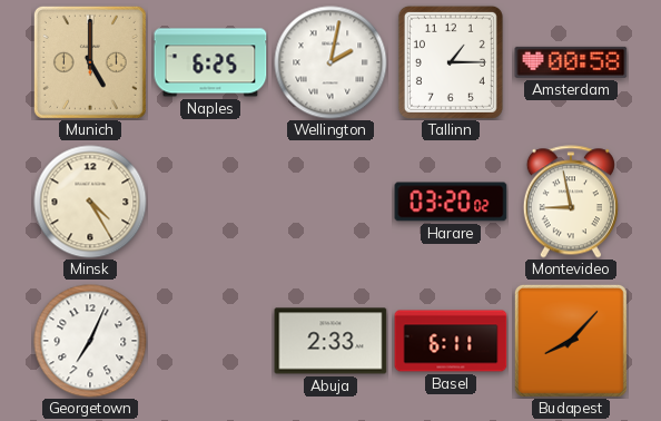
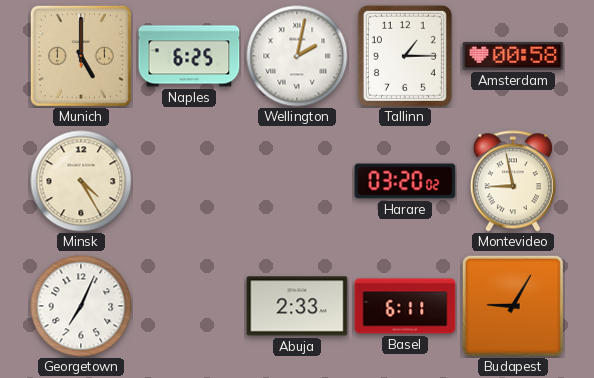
Budapest: 8:07 -> 9:05
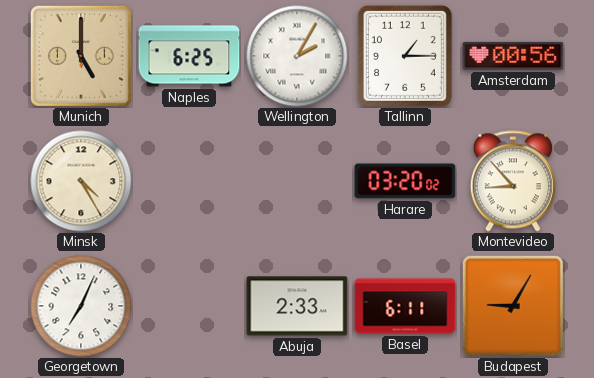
Wellington: 2:02 -> 2:05
Amsterdam: 00:58 -> 00:56
Montevideo: 8:58 -> 8:53
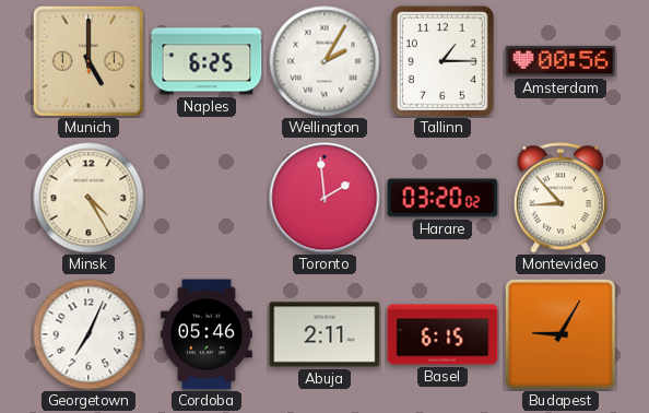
Toronto: none -> 1:59
Cordoba: none -> 05:46
Abuja: 2:33 -> 2:11
Basel: 6:11 -> 6:15
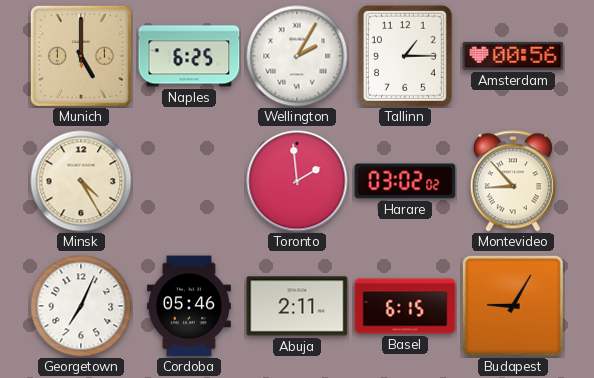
Harare: 03:20 -> 03:02
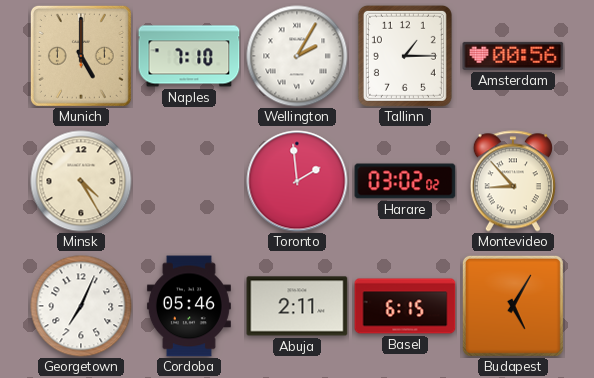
Naples: 6:25 -> 7:10
Budapest: 9:05 -> 5:05
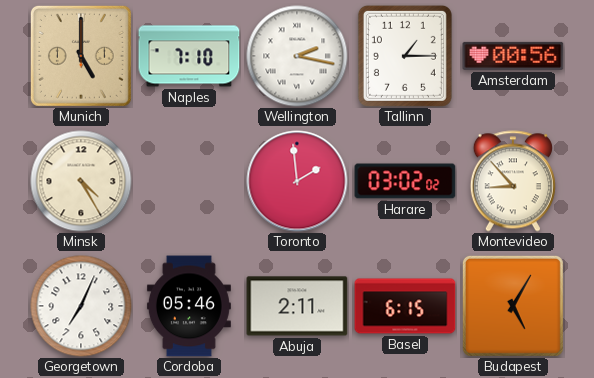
Wellington: 2:05 -> 2:17
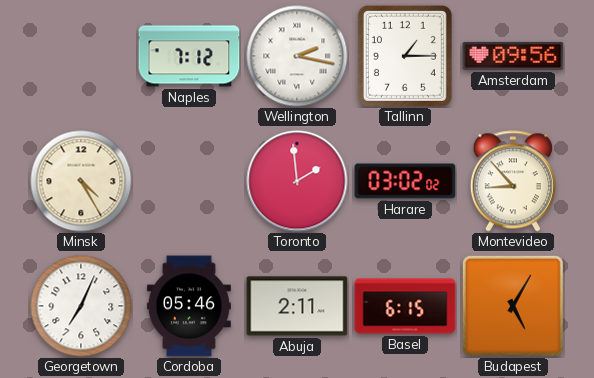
Munich: 5:00 -> none
Naples: 7:10 -> 7:12
Amsterdam: 00:56 -> 09:56
